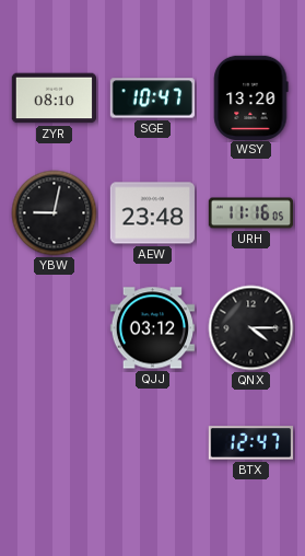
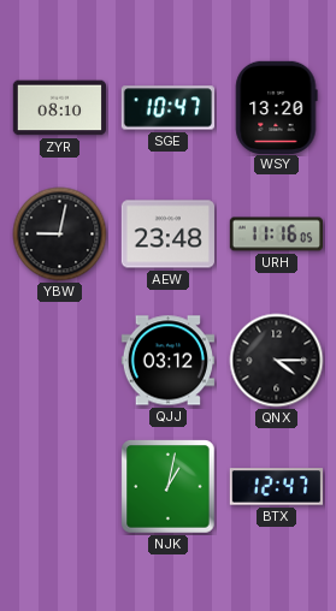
NJK: none -> 1:02
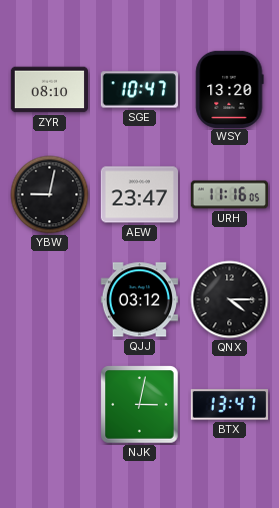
AEW: 23:48 -> 23:47
NJK: 1:02 -> 3:02
BTX: 12:47 -> 13:47
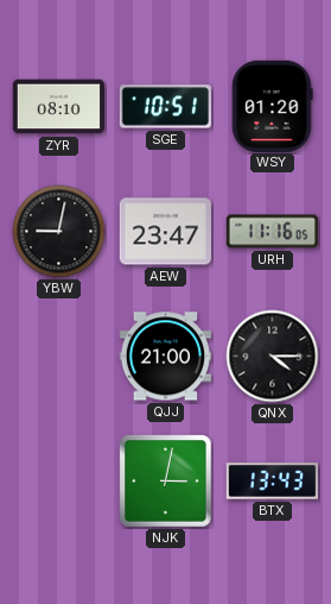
SGE: 10:47 -> 10:51
WSY: 13:20 -> 01:20
QJJ: 03:12 -> 21:00
BTX: 13:47 -> 13:43
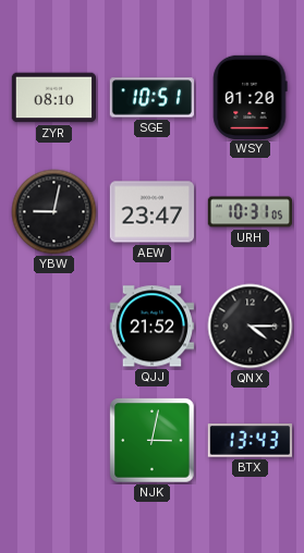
URH: 11:16 -> 10:31
QJJ: 21:00 -> 21:52
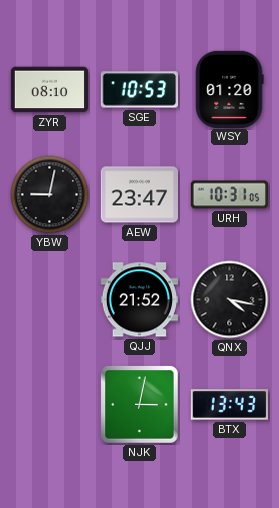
SGE: 10:51 -> 10:53
QNX: 4:15 -> 4:17
